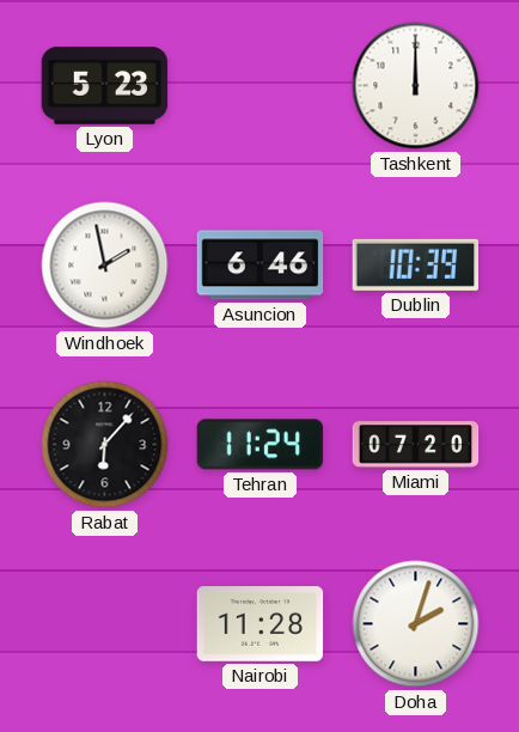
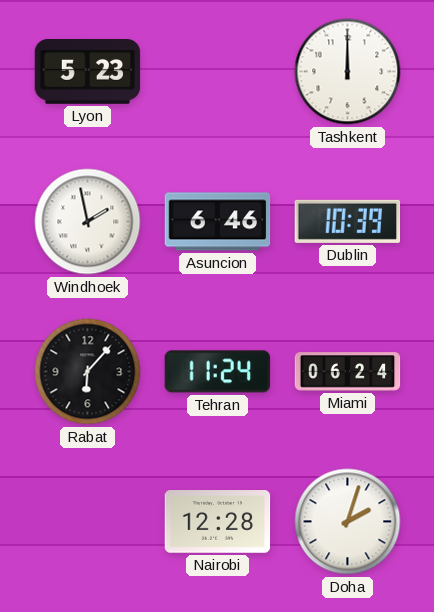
Miami: 07:20 -> 06:24
Nairobi: 11:28 -> 12:28
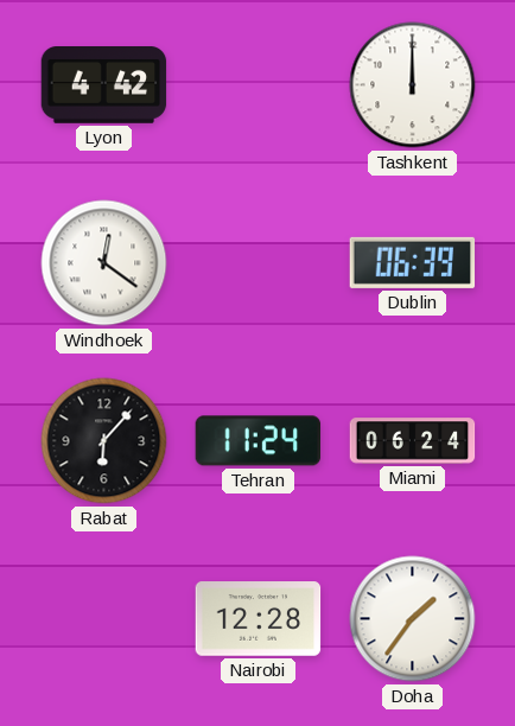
Lyon: 5:23 -> 4:42
Windhoek: 1:58 -> 12:21
Asuncion: 6:46 -> none
Dublin: 10:39 -> 06:39
Doha: 2:03 -> 1:36
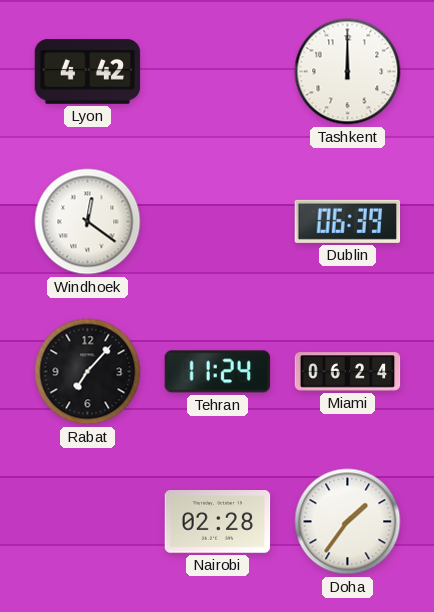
Rabat: 6:07 -> 7:07
Nairobi: 12:28 -> 02:28
